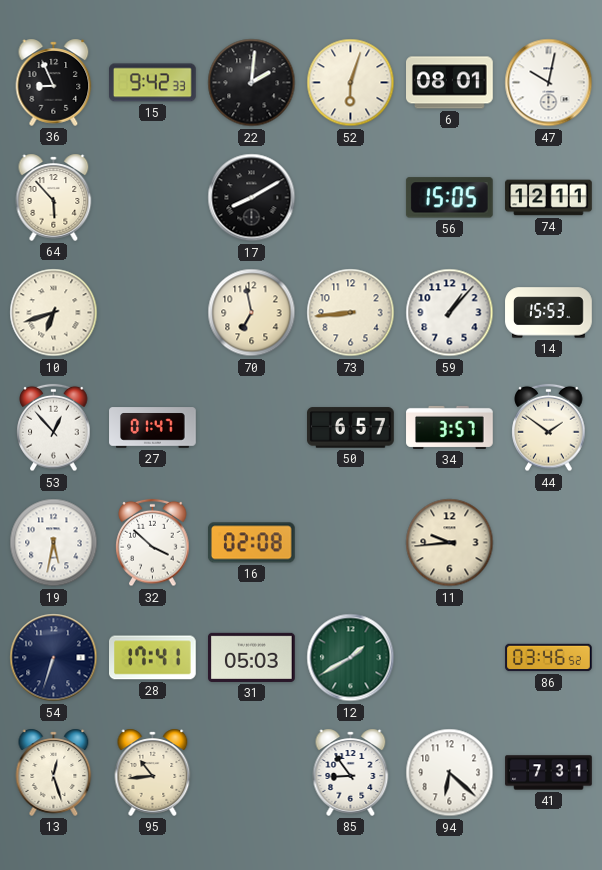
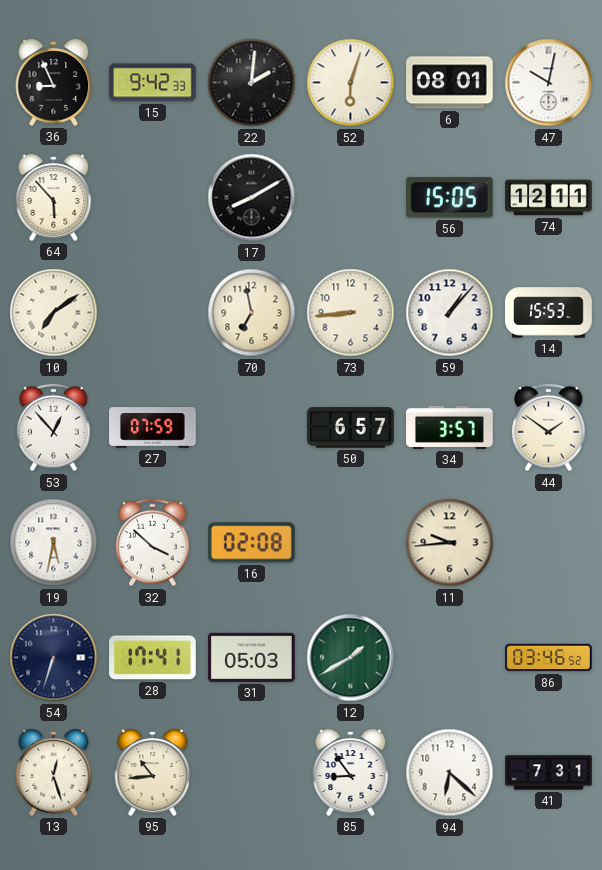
10: 6:42 -> 7:09
27: 01:47 -> 07:59
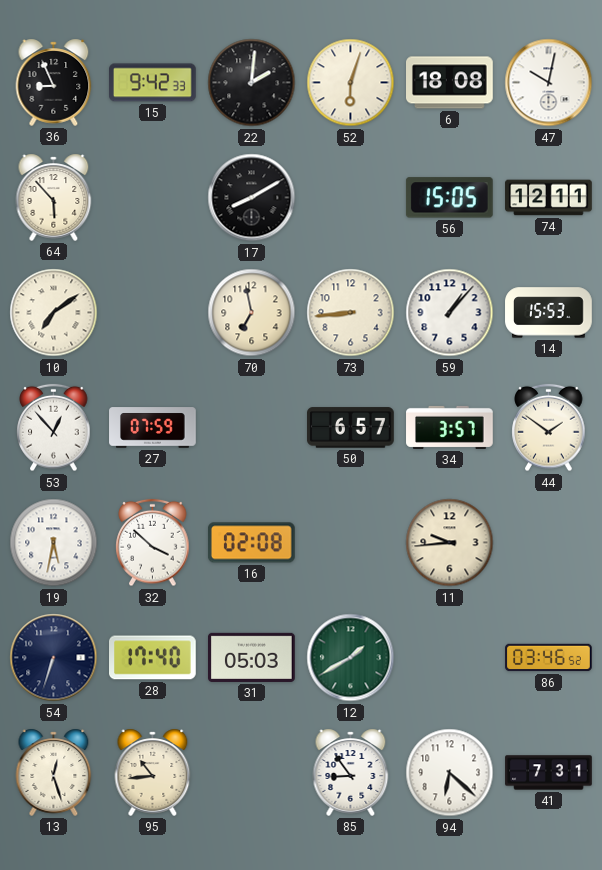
6: 08:01 -> 18:08
28: 17:41 -> 17:40
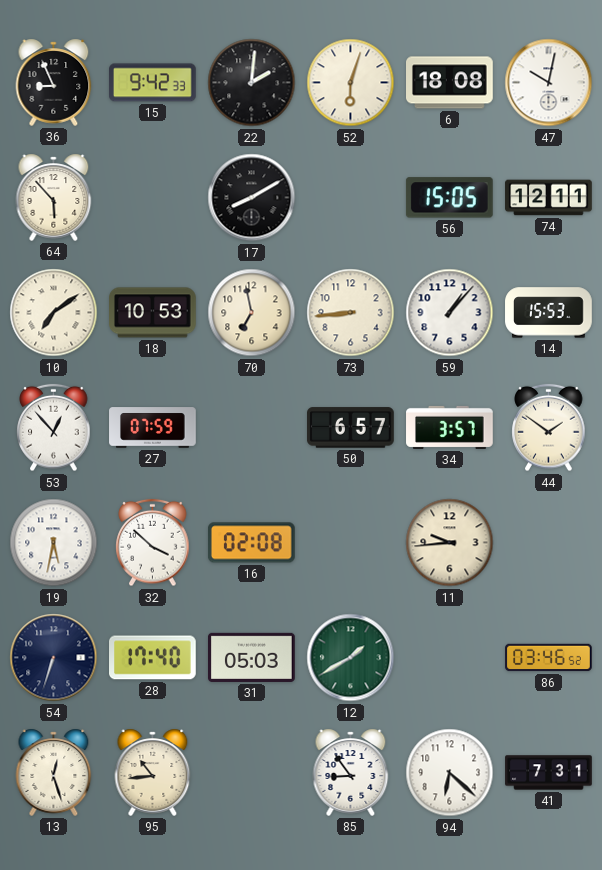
18: none -> 10:53
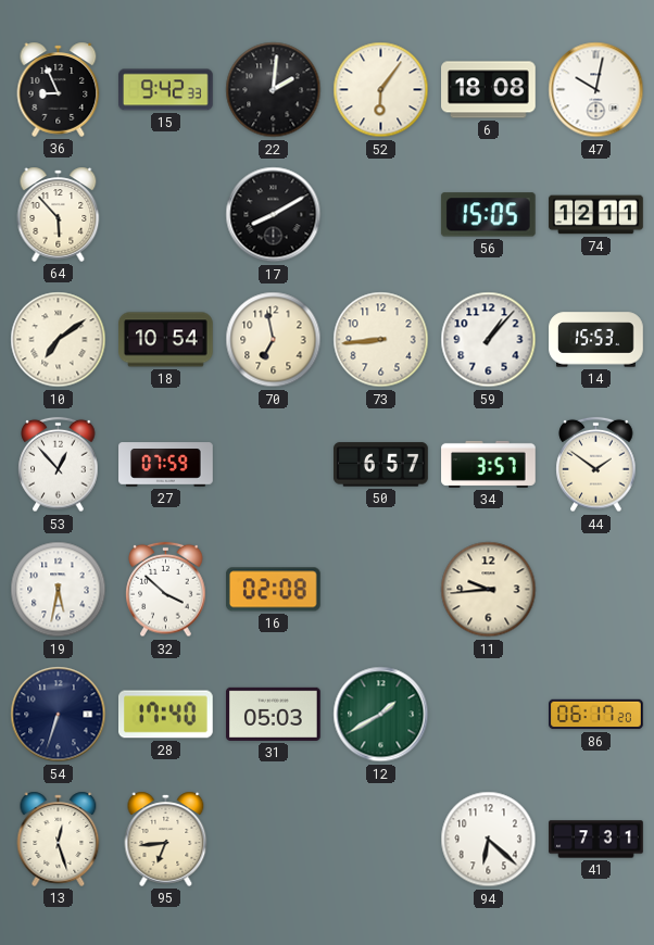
52: 6:03 -> 6:06
18: 10:53 -> 10:54
86: 03:46 -> 06:17
95: 10:44 -> 6:44
85: 8:54 -> none
